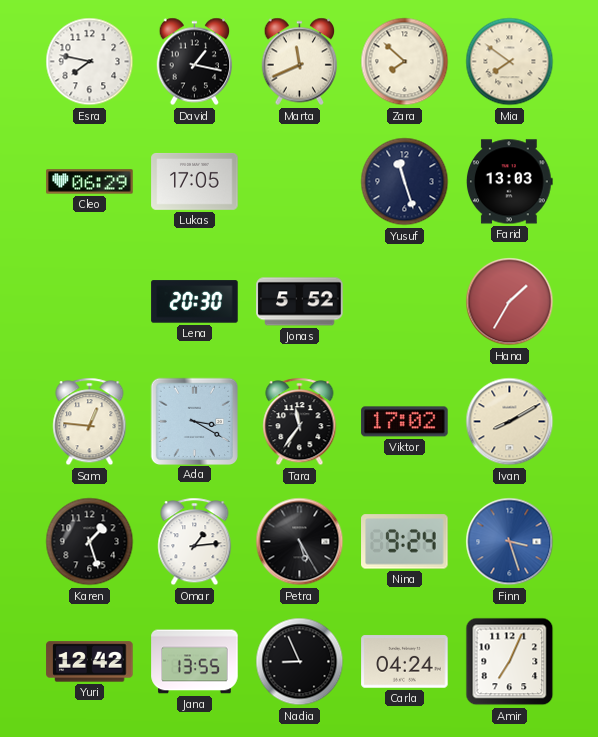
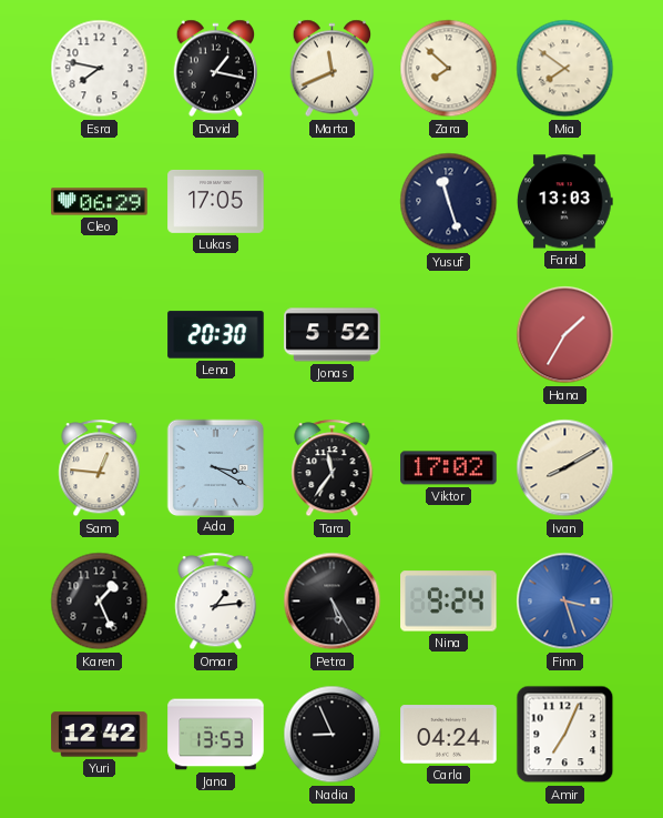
Karen: 1:27 -> 1:26
Jana: 13:55 -> 13:53
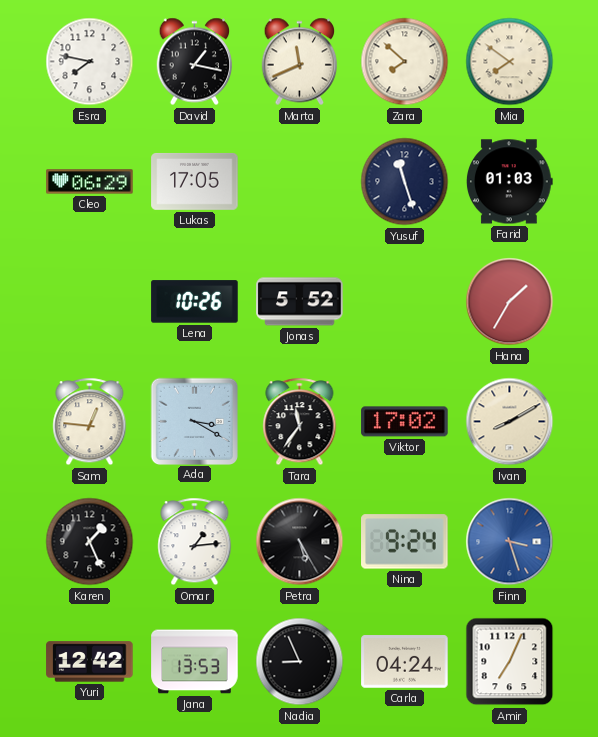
Farid: 13:03 -> 01:03
Lena: 20:30 -> 10:26
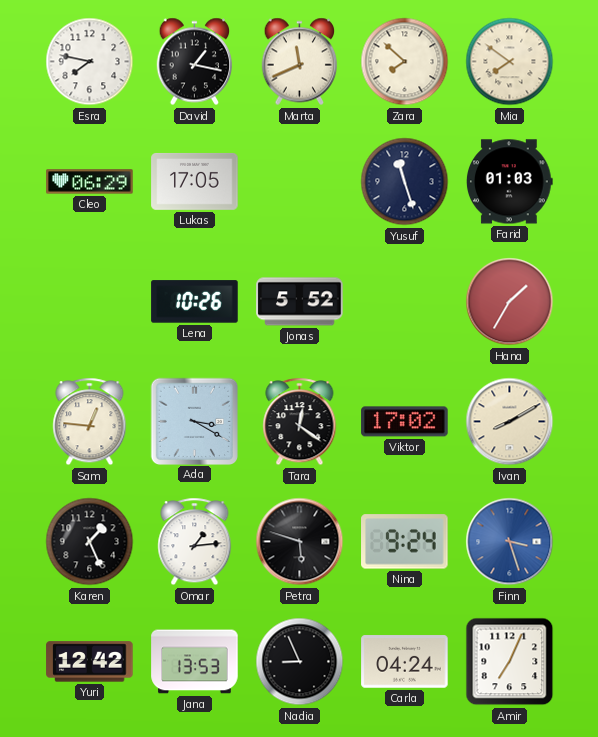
Tara: 11:36 -> 12:21
Petra: 5:25 -> 5:48
